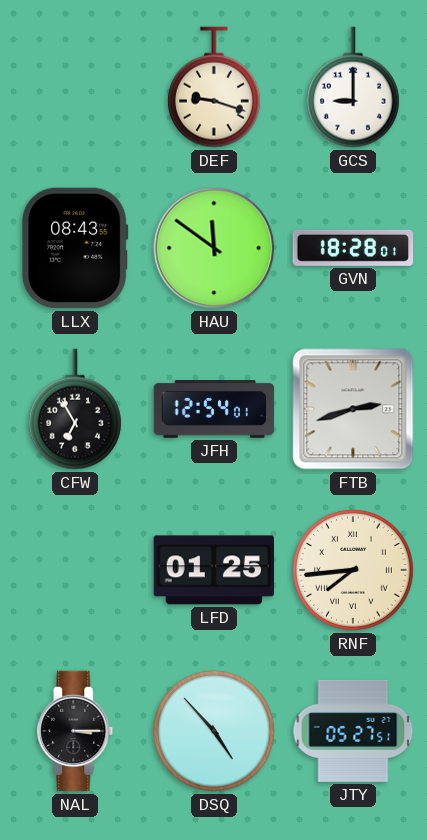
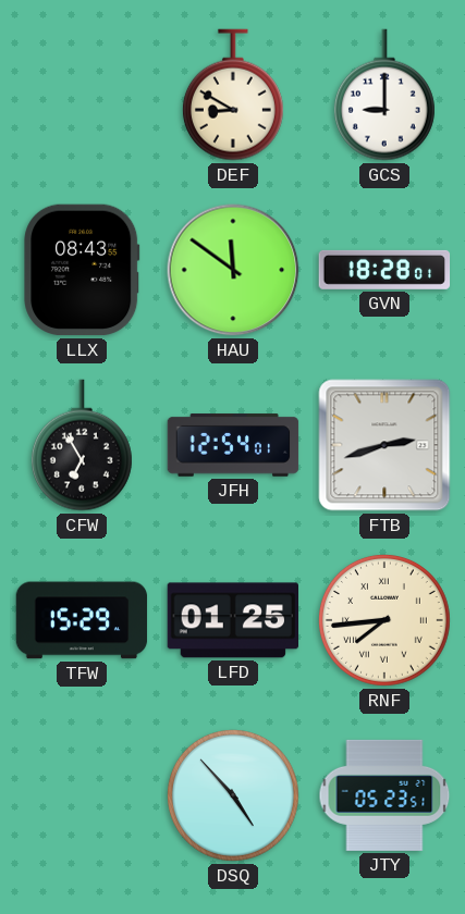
DEF: 9:18 -> 8:50
TFW: none -> 15:29
NAL: 3:15 -> none
JTY: 05:27 -> 05:23
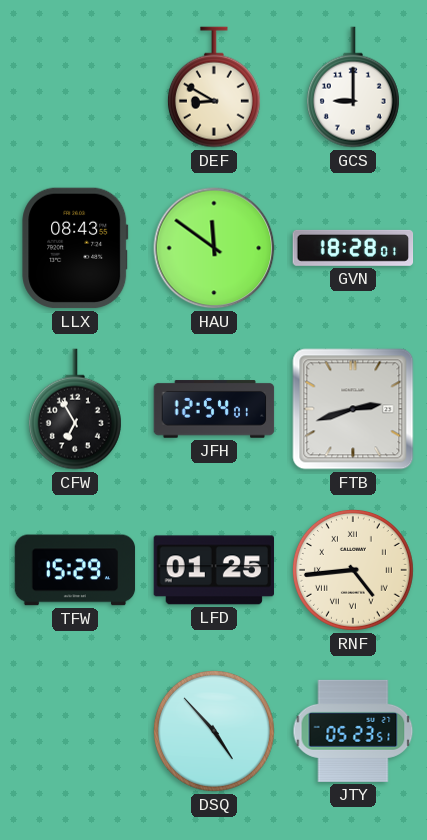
RNF: 7:44 -> 4:44
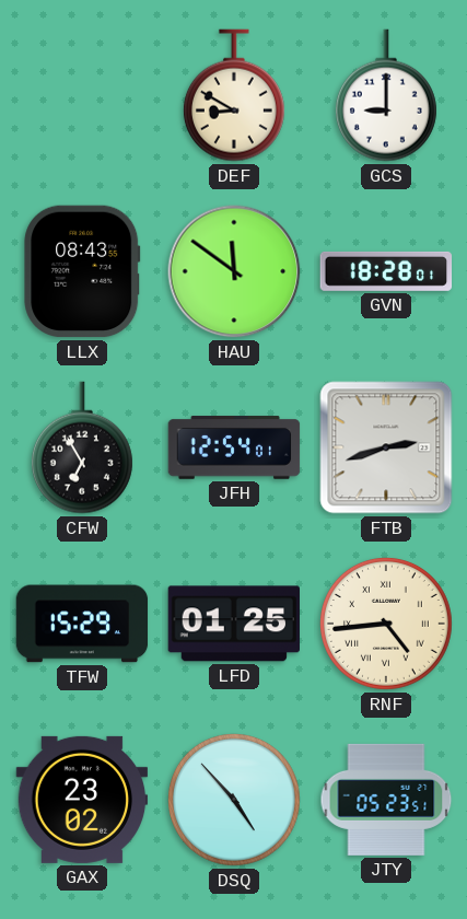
GAX: none -> 23:02
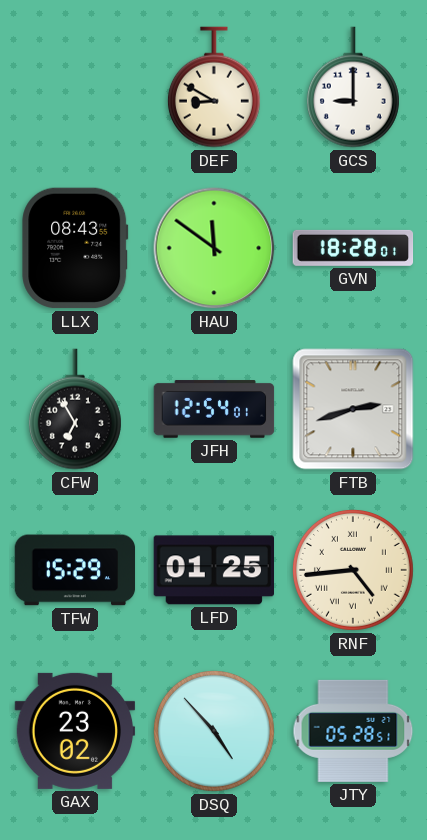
JTY: 05:23 -> 05:28
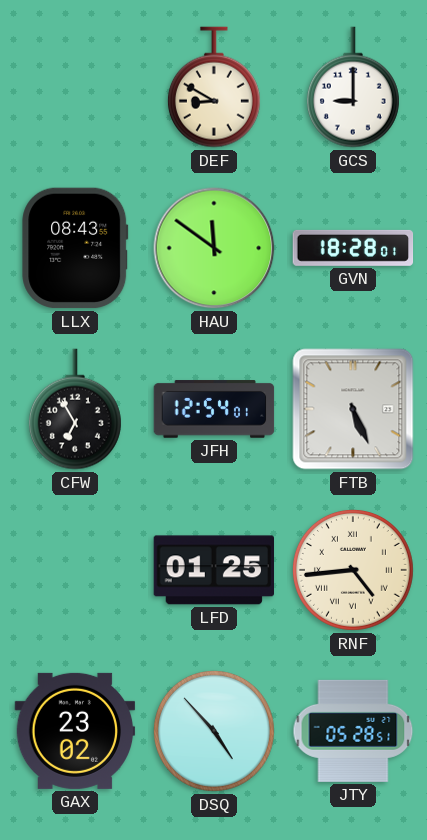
FTB: 2:42 -> 5:26
TFW: 15:29 -> none
